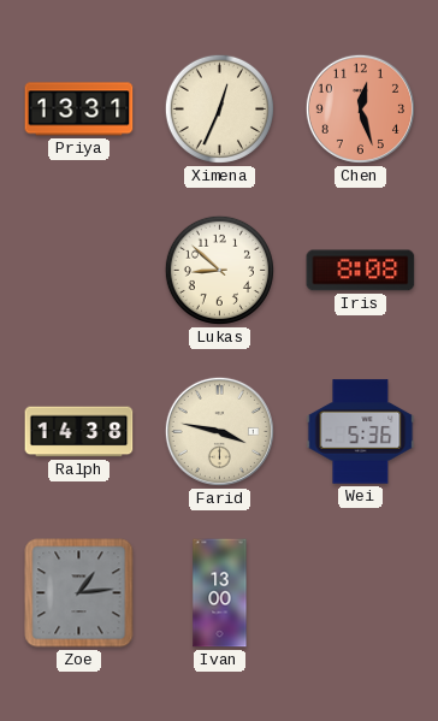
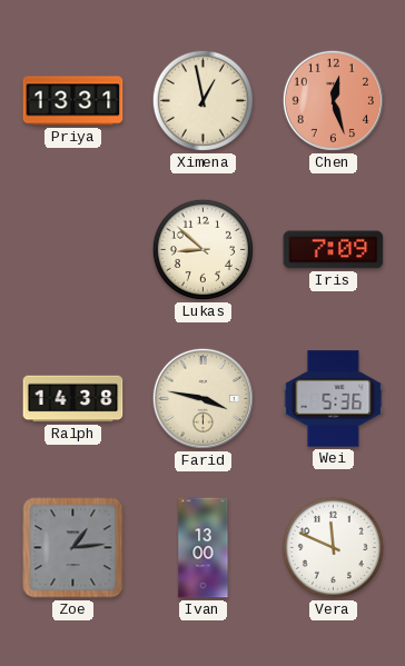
Ximena: 12:34 -> 12:58
Iris: 8:08 -> 7:09
Vera: none -> 11:49
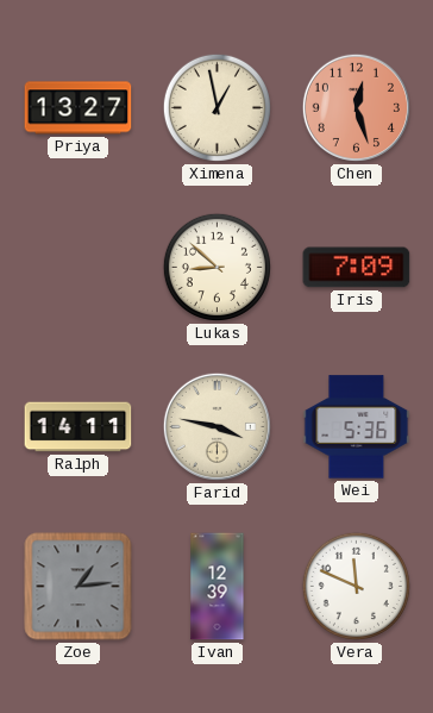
Priya: 13:31 -> 13:27
Ralph: 14:38 -> 14:11
Ivan: 13:00 -> 12:39
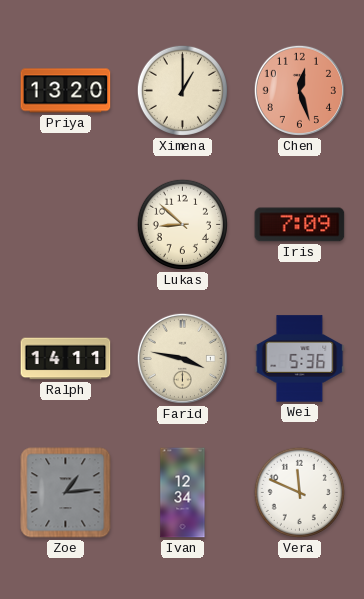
Priya: 13:27 -> 13:20
Ximena: 12:58 -> 1:00
Ivan: 12:39 -> 12:34
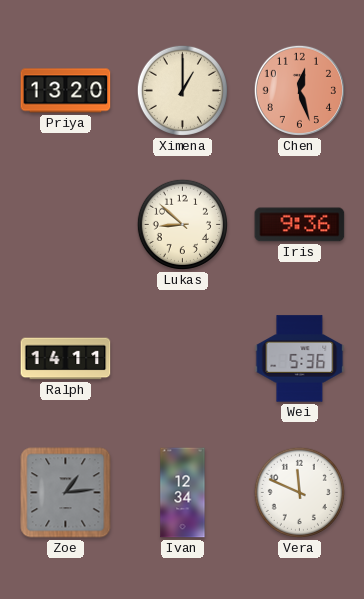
Iris: 7:09 -> 9:36
Farid: 3:47 -> none
